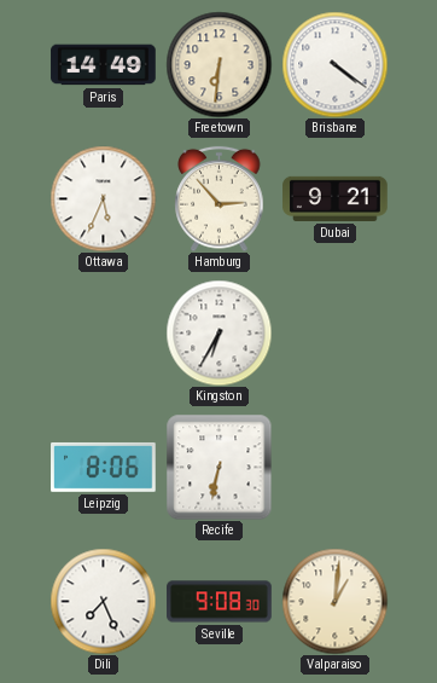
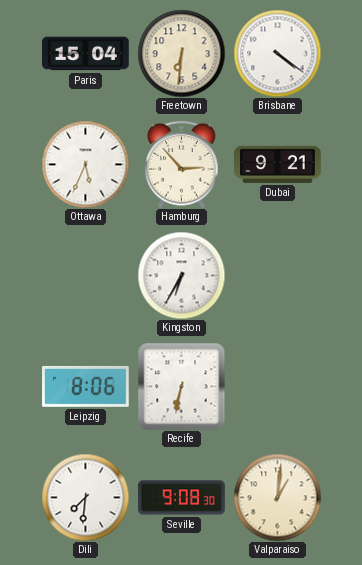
Paris: 14:49 -> 15:04
Dili: 7:26 -> 7:31
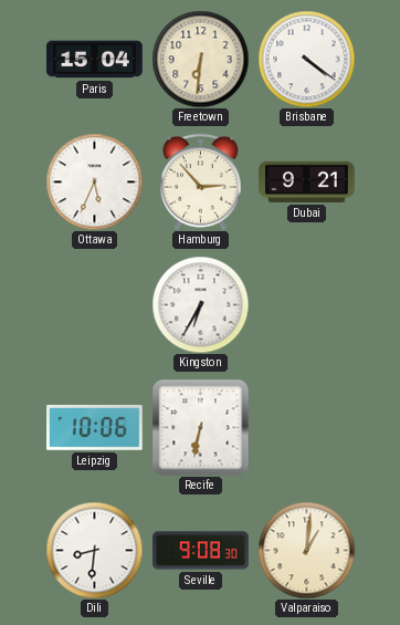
Leipzig: 8:06 -> 10:06
Dili: 7:31 -> 8:31
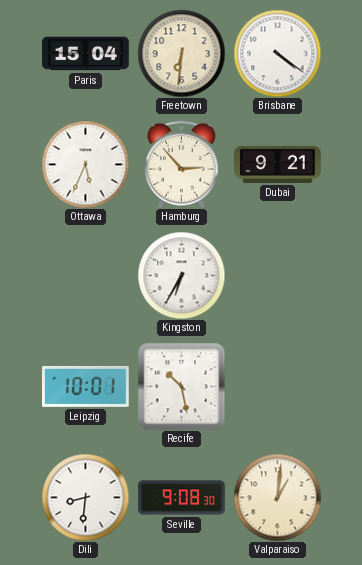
Leipzig: 10:06 -> 10:01
Recife: 6:32 -> 10:28
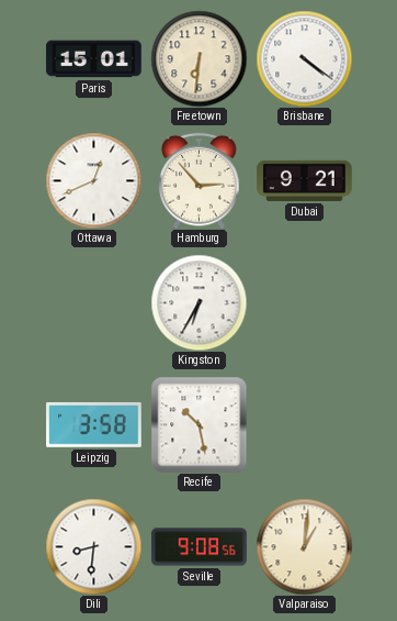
Paris: 15:04 -> 15:01
Ottawa: 5:34 -> 12:41
Leipzig: 10:01 -> 3:58
Seville: 9:08:30 -> 9:08:56
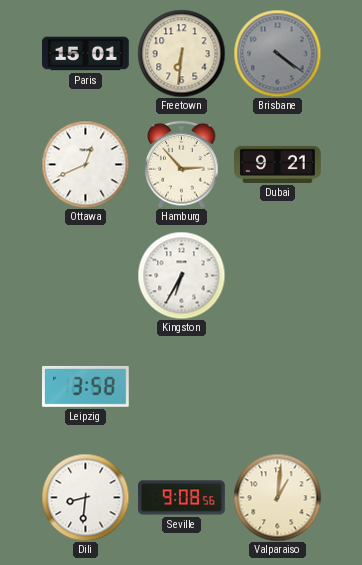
Brisbane dial: white -> grey
Recife: 10:28 -> none
